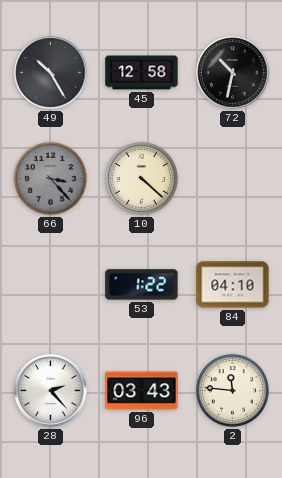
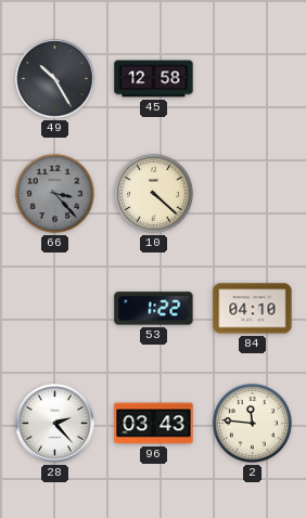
72: 10:32 -> none
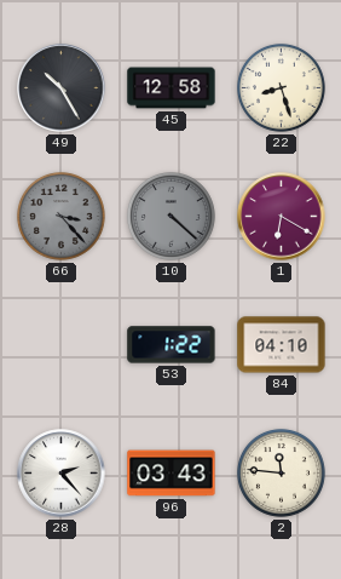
22: none -> 8:27
10 dial: cream -> grey
1: none -> 6:20
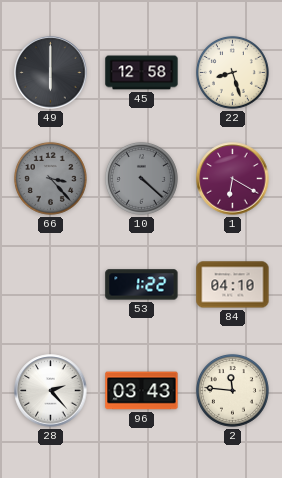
49: 10:25 -> 6:00
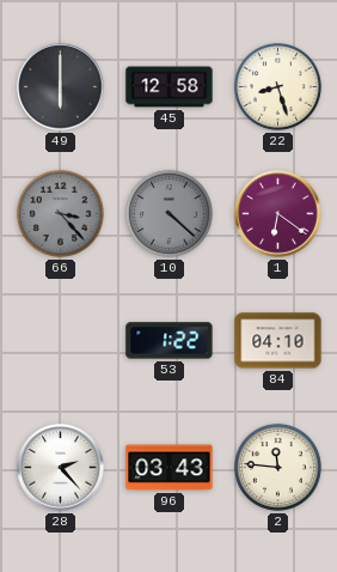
1: 6:20 -> 6:21
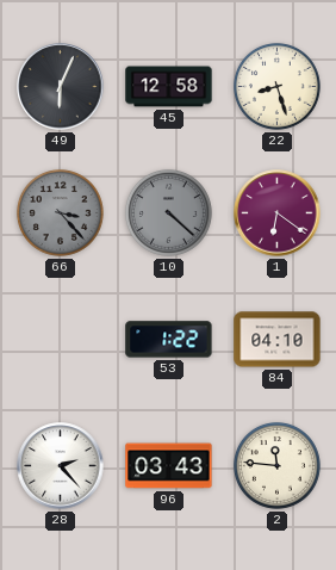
49: 6:00 -> 6:04
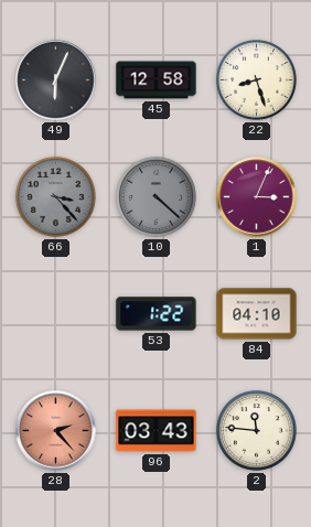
1: 6:21 -> 3:04
28 dial: white -> salmon
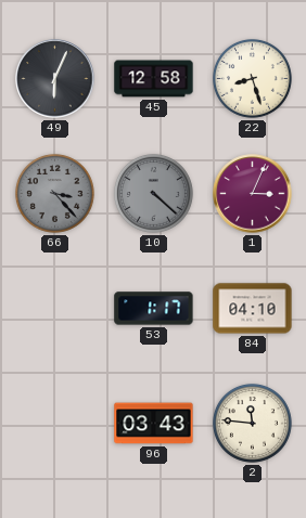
53: 1:22 -> 1:17
28: 2:23 -> none
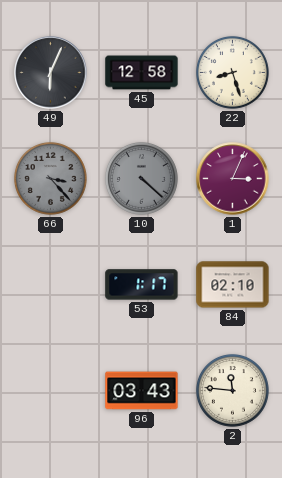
84: 04:10 -> 02:10
